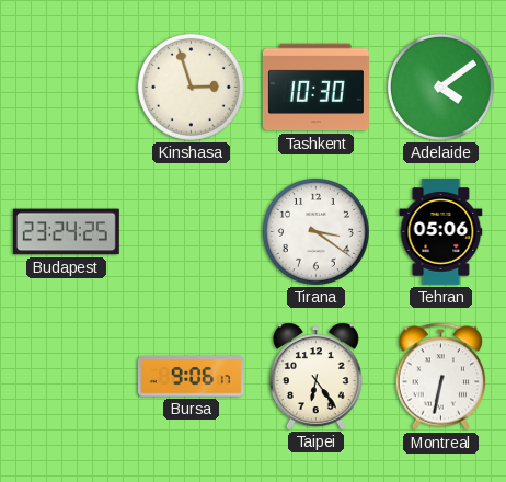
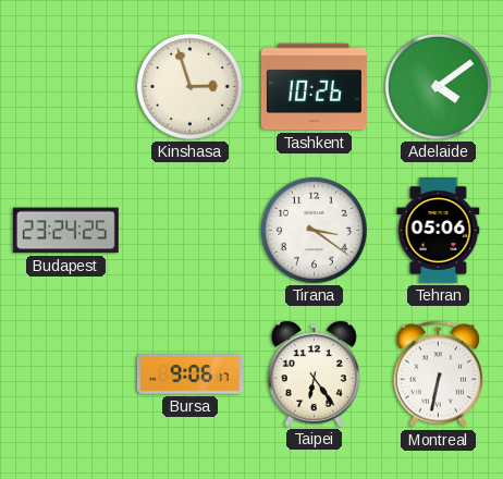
Tashkent: 10:30 -> 10:26
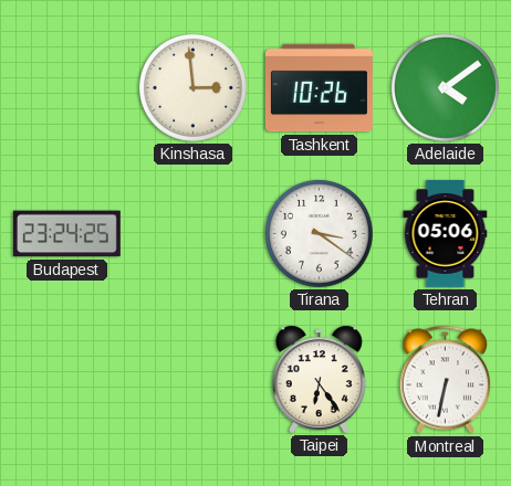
Kinshasa: 2:57 -> 2:59
Bursa: 9:06 -> none
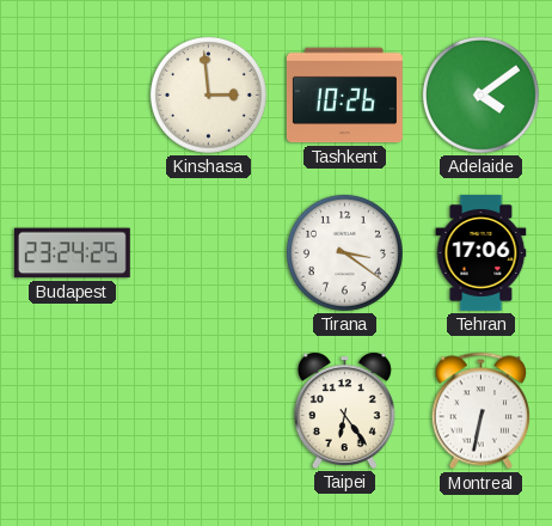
Tehran: 05:06 -> 17:06
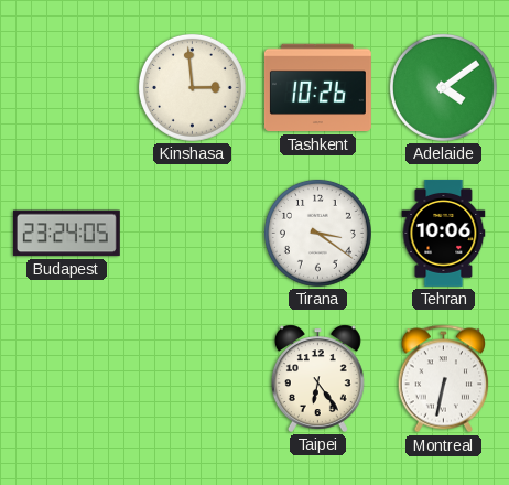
Budapest: 23:24:25 -> 23:24:05
Tehran: 17:06 -> 10:06
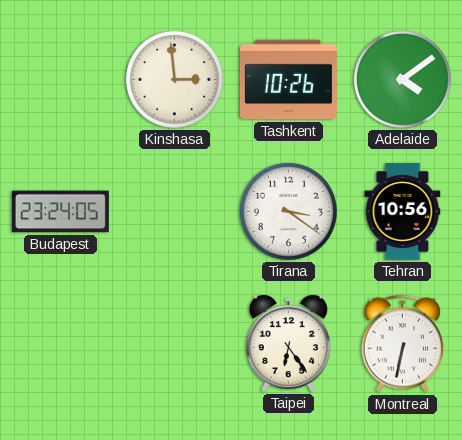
Tehran: 10:06 -> 10:56
